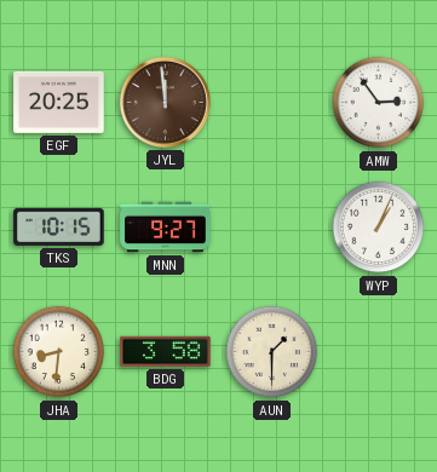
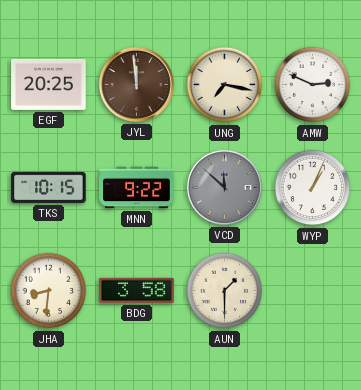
UNG: none -> 7:17
AMW: 2:54 -> 2:49
MNN: 9:27 -> 9:22
VCD: none -> 11:52
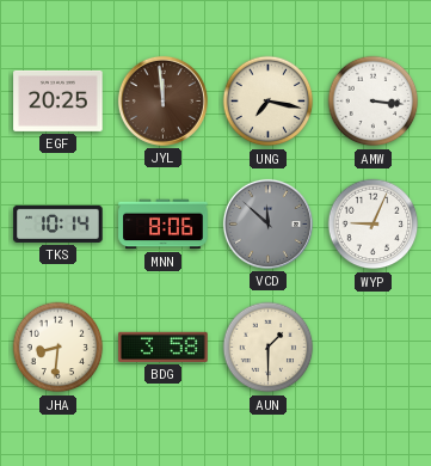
AMW: 2:49 -> 3:16
TKS: 10:15 -> 10:14
MNN: 9:22 -> 8:06
WYP: 1:04 -> 9:04
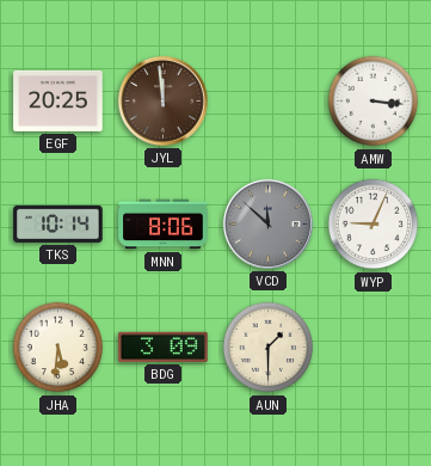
UNG: 7:17 -> none
JHA: 8:31 -> 5:31
BDG: 3:58 -> 3:09
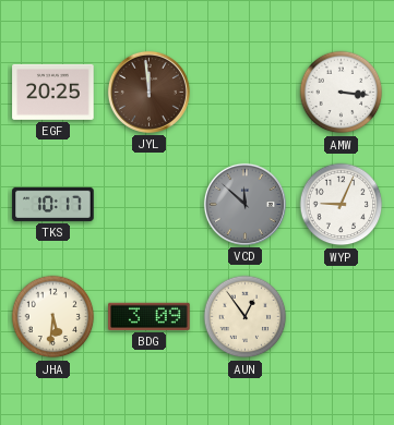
TKS: 10:14 -> 10:17
MNN: 8:06 -> none
AUN: 1:30 -> 12:54
